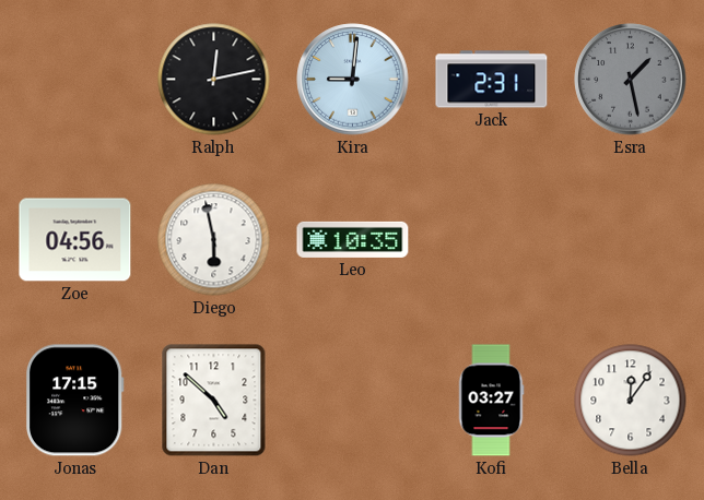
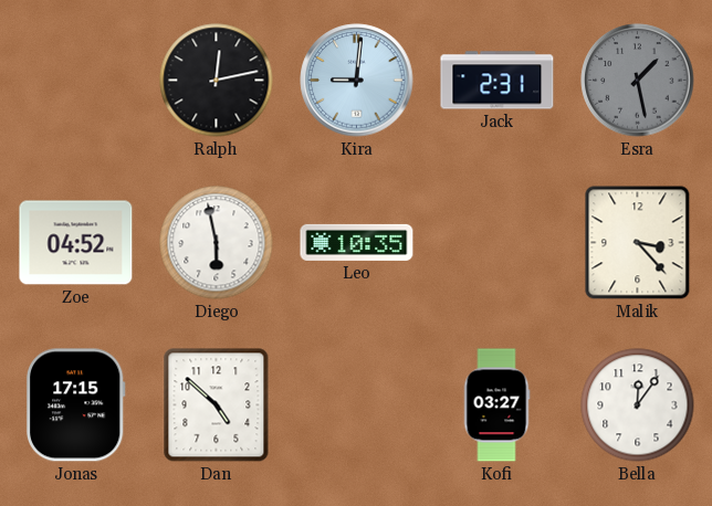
Zoe: 04:56 -> 04:52
Malik: none -> 3:23
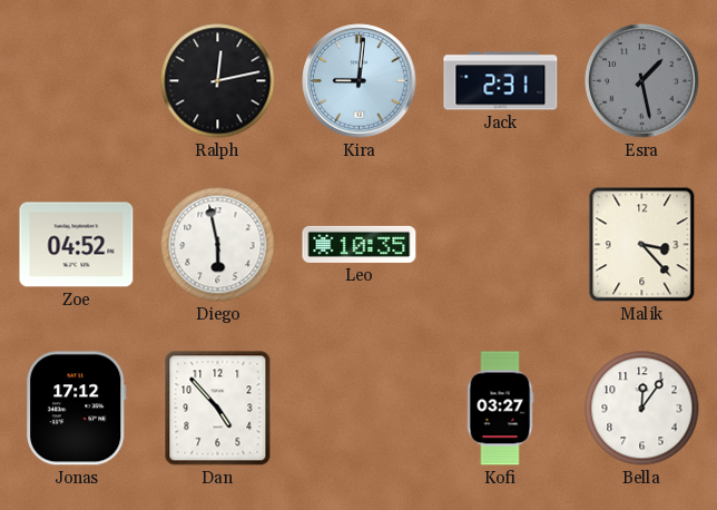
Jonas: 17:15 -> 17:12
Dan: 4:52 -> 4:53
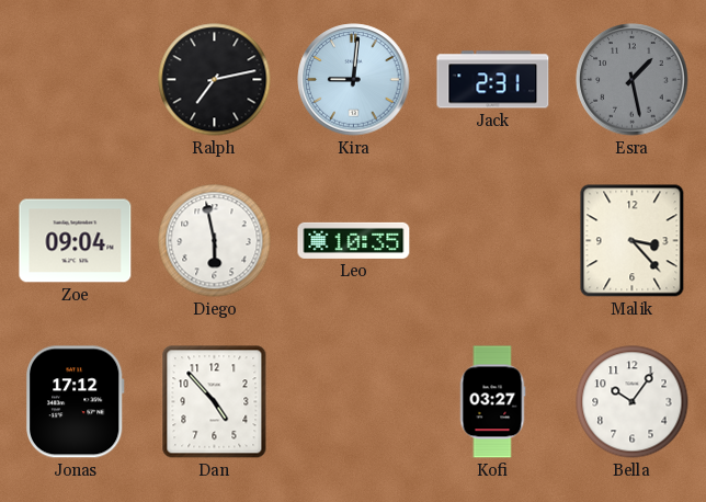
Ralph: 12:13 -> 7:13
Zoe: 04:52 -> 09:04
Bella: 12:06 -> 10:06
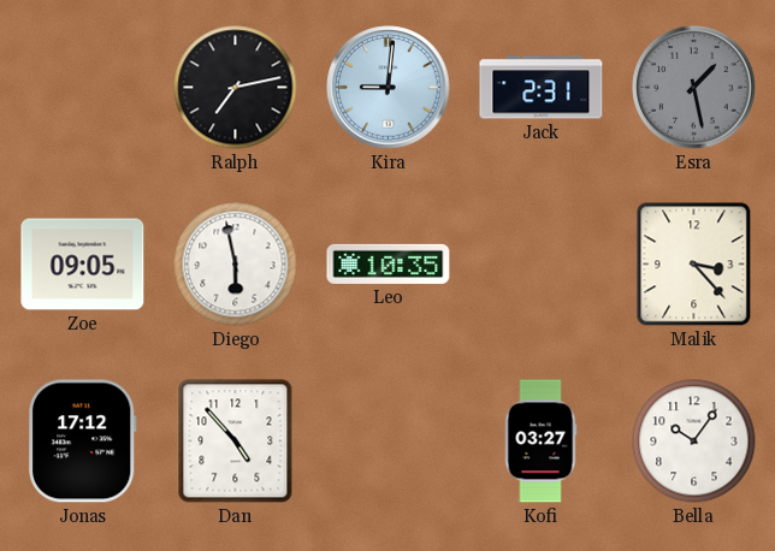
Zoe: 09:04 -> 09:05
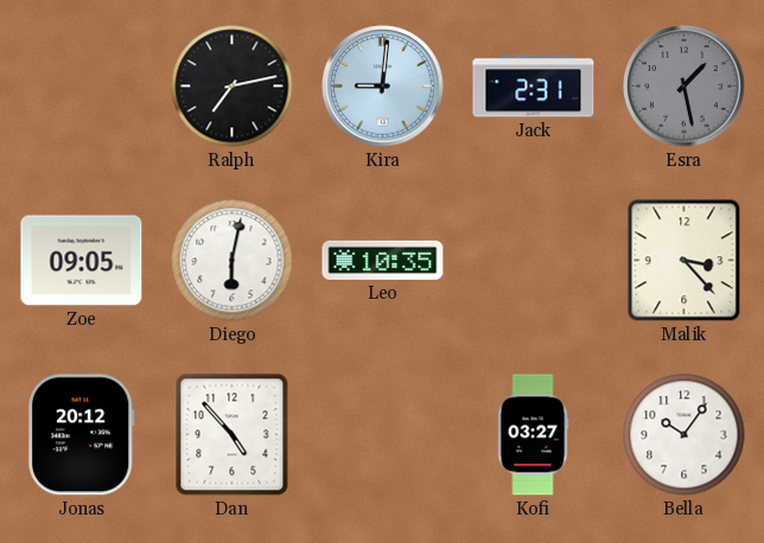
Diego: 5:58 -> 6:02
Jonas: 17:12 -> 20:12
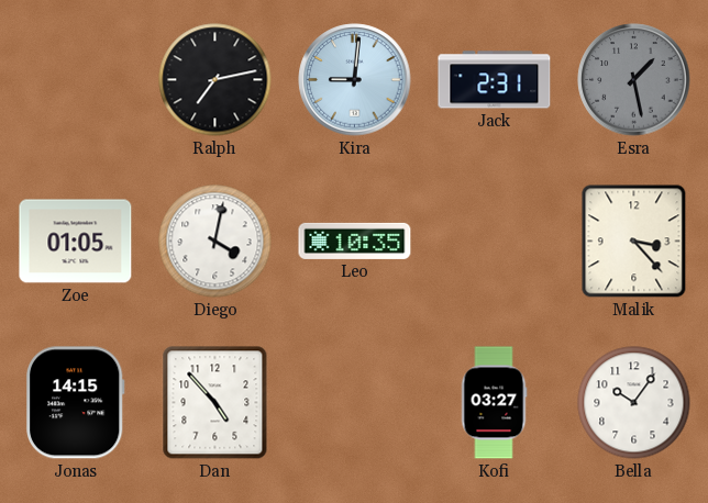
Zoe: 09:05 -> 01:05
Diego: 6:02 -> 4:02
Jonas: 20:12 -> 14:15
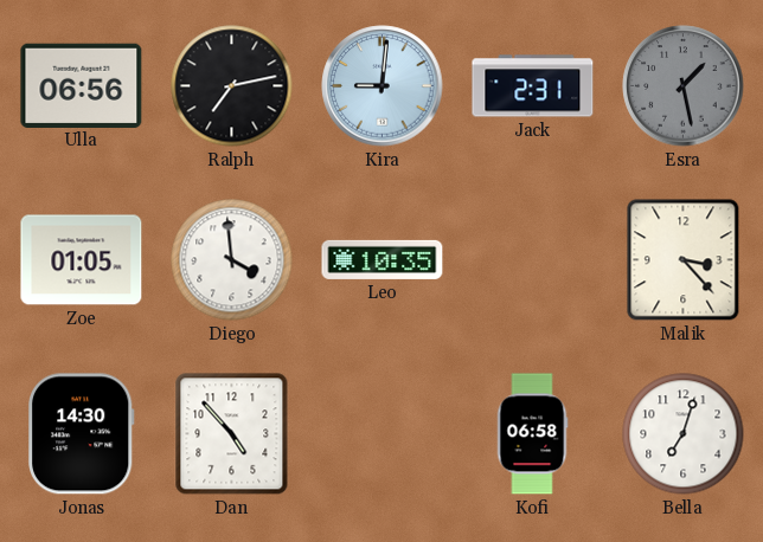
Ulla: none -> 06:56
Diego: 4:02 -> 3:59
Jonas: 14:15 -> 14:30
Kofi: 03:27 -> 06:58
Bella: 10:06 -> 7:03
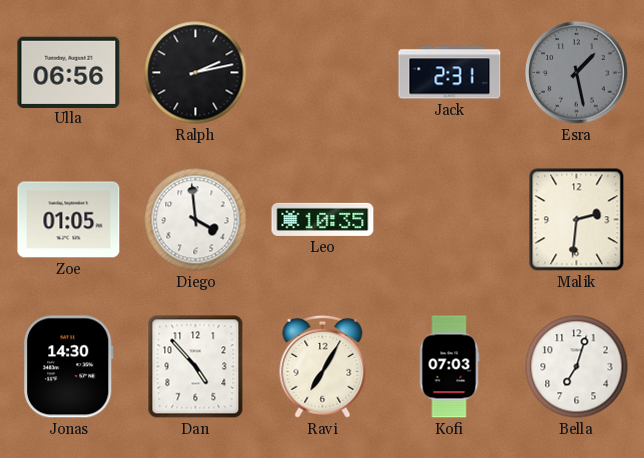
Ralph: 7:13 -> 2:13
Kira: 9:01 -> none
Malik: 3:23 -> 2:31
Ravi: none -> 7:05
Kofi: 06:58 -> 07:03
